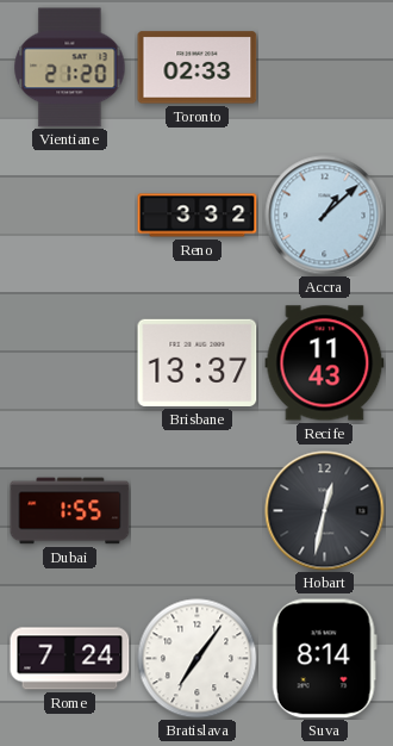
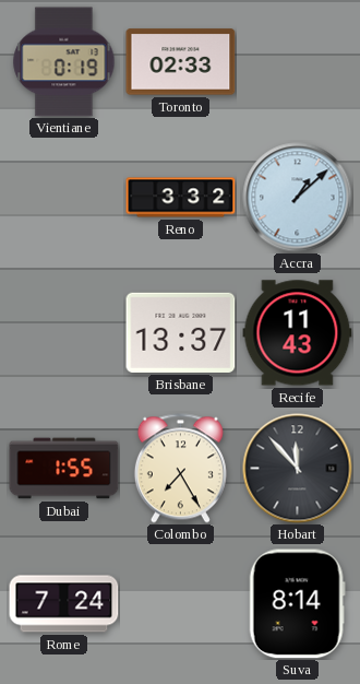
Vientiane: 21:20 -> 0:19
Colombo: none -> 7:25
Hobart: 12:32 -> 11:53
Bratislava: 7:06 -> none
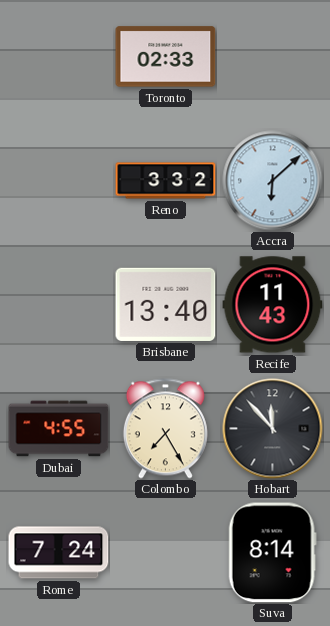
Vientiane: 0:19 -> none
Accra: 1:08 -> 6:08
Brisbane: 13:37 -> 13:40
Dubai: 1:55 -> 4:55
